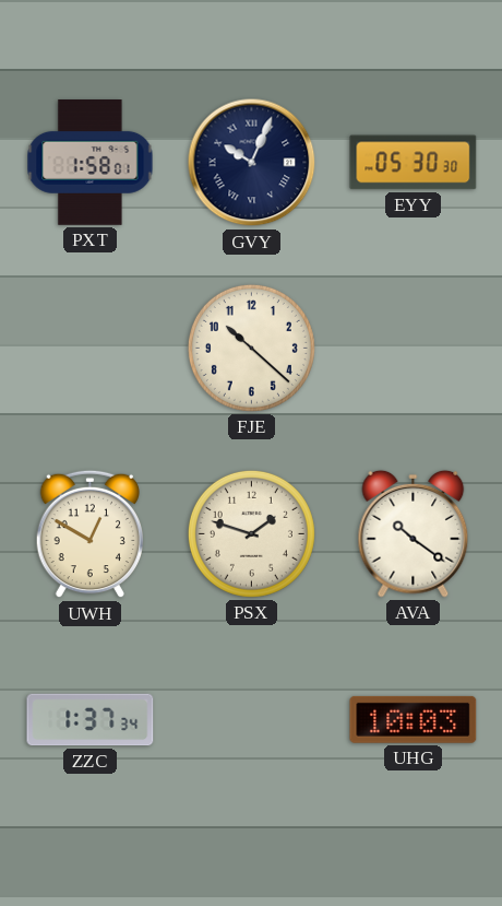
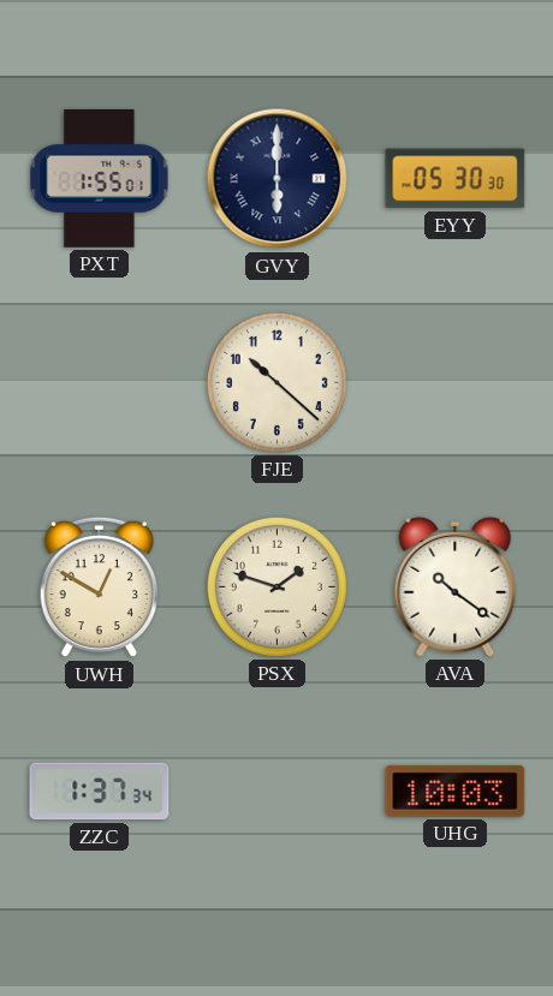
PXT: 1:58 -> 1:55
GVY: 10:04 -> 6:00
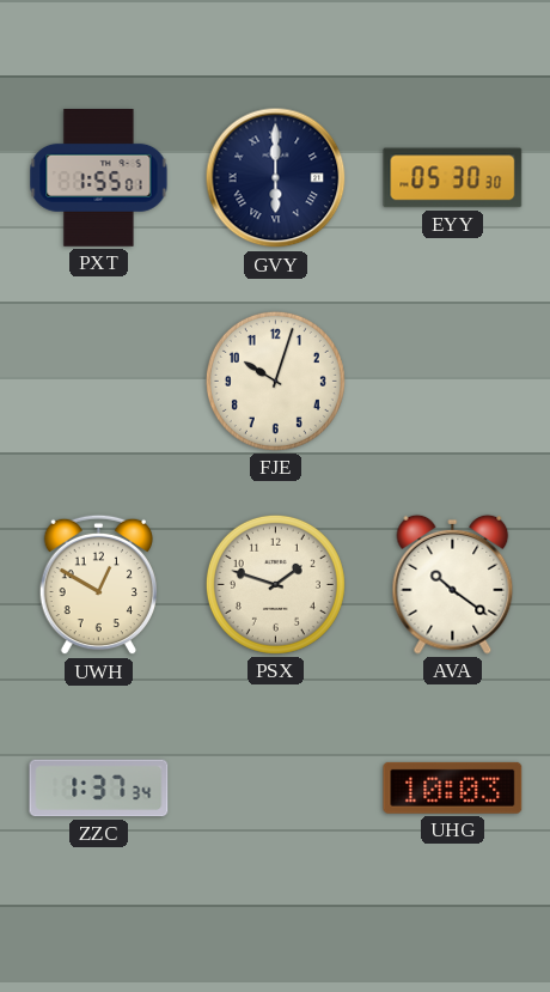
FJE: 10:22 -> 10:03
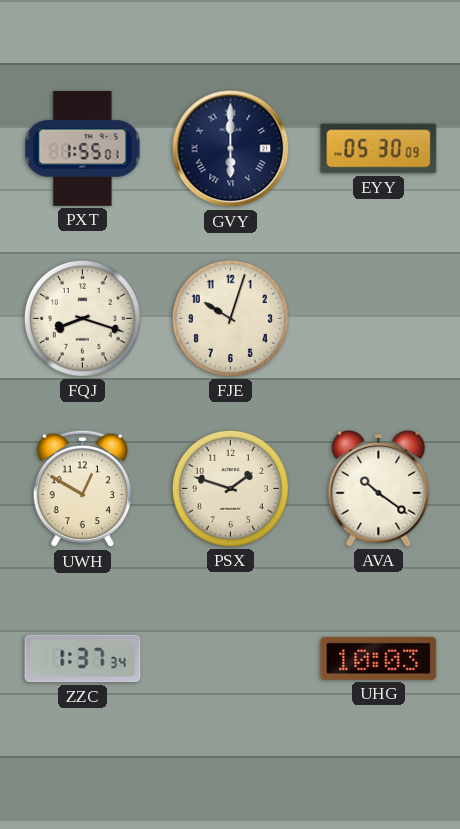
EYY: 05:30:30 -> 05:30:09
FQJ: none -> 8:18
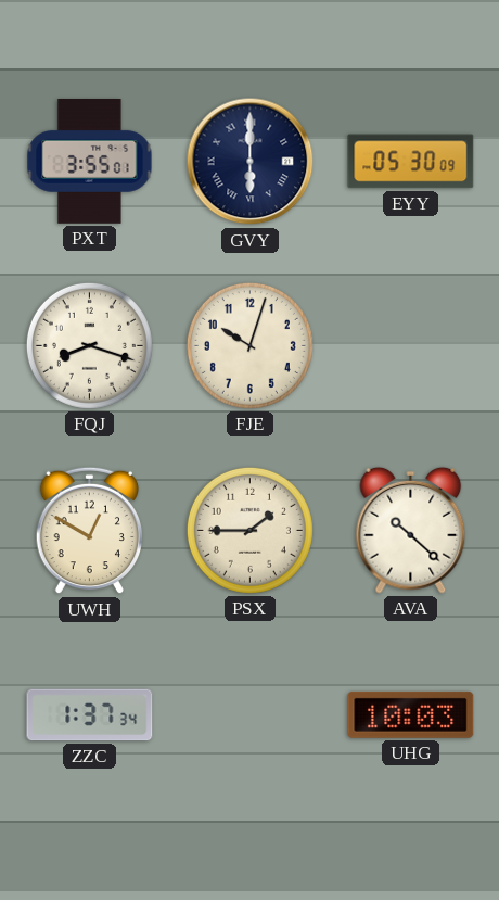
PXT: 1:55 -> 3:55
PSX: 1:48 -> 1:45
AVA: 10:21 -> 10:22
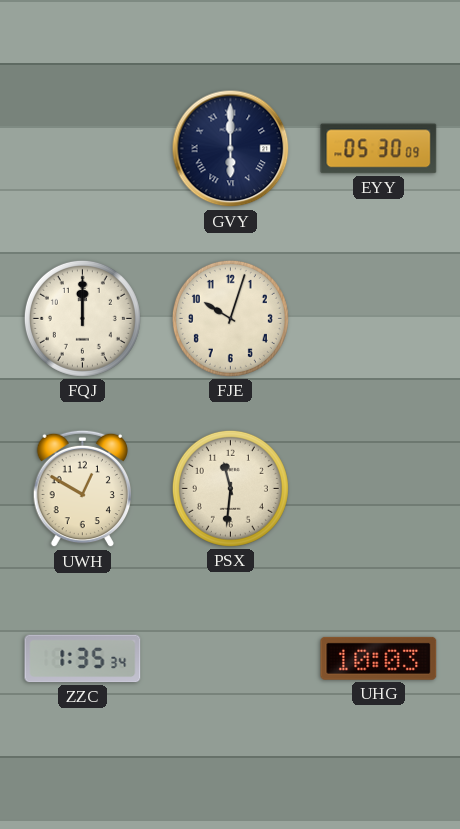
PXT: 3:55 -> none
FQJ: 8:18 -> 12:00
PSX: 1:45 -> 11:31
AVA: 10:22 -> none
ZZC: 1:37 -> 1:35
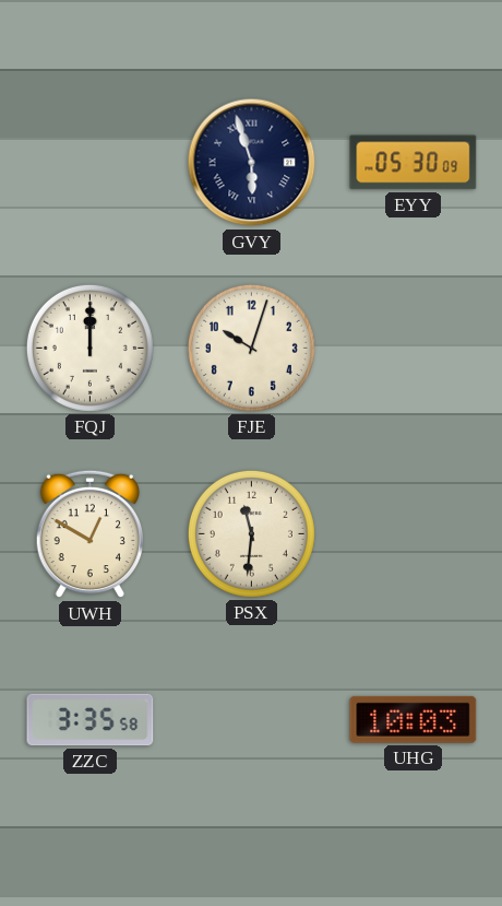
GVY: 6:00 -> 5:57
ZZC: 1:35 -> 3:35
